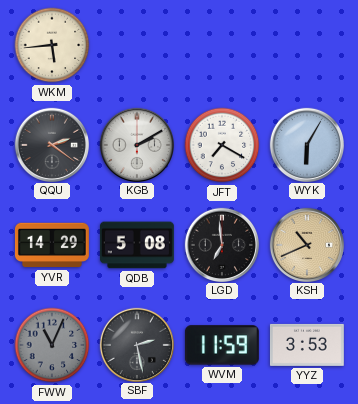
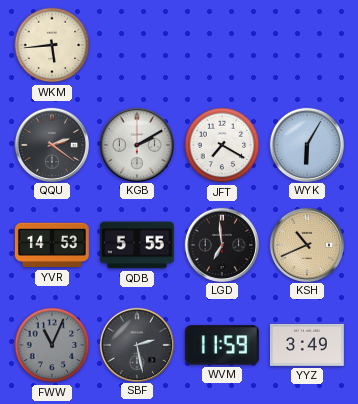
YVR: 14:29 -> 14:53
QDB: 5:08 -> 5:55
YYZ: 3:53 -> 3:49
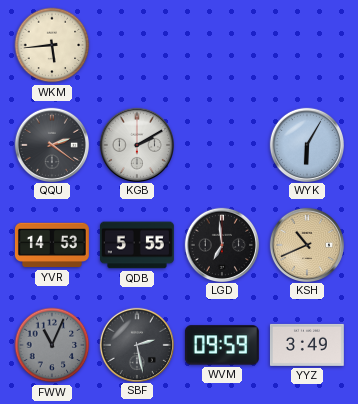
JFT: 7:20 -> none
WVM: 11:59 -> 09:59
